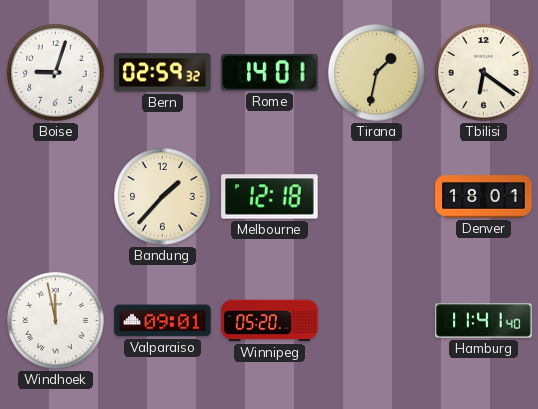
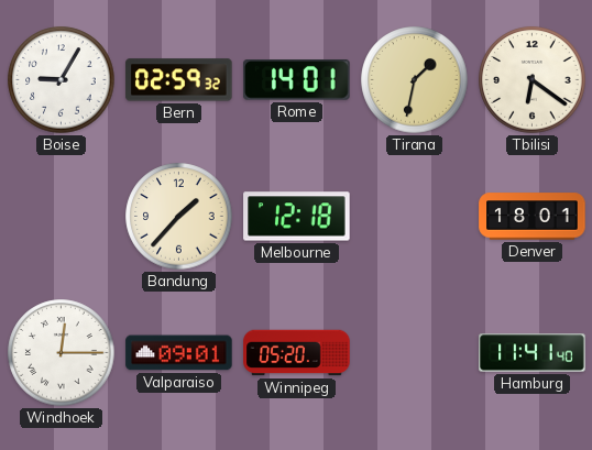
Boise: 9:03 -> 9:05
Windhoek: 11:58 -> 12:15
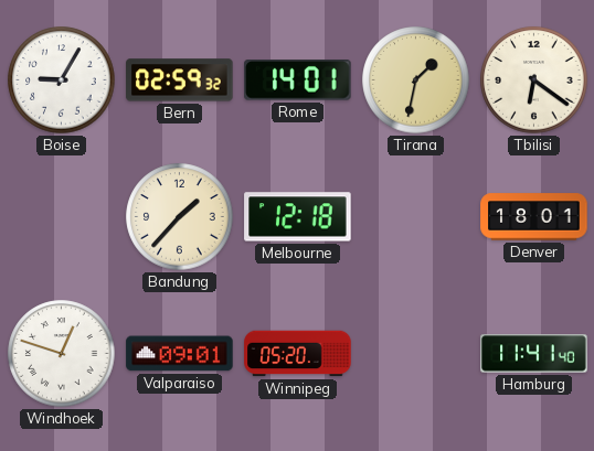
Windhoek: 12:15 -> 12:48
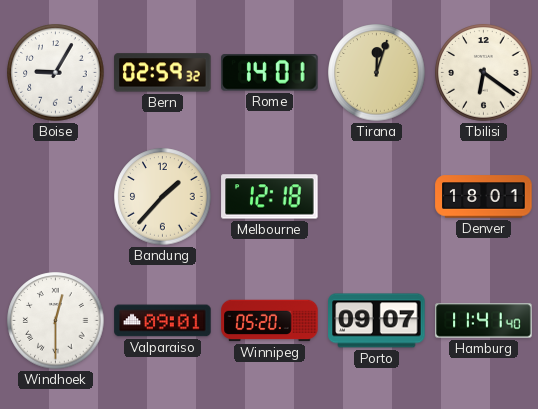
Tirana: 1:32 -> 12:03
Windhoek: 12:48 -> 12:30
Porto: none -> 09:07
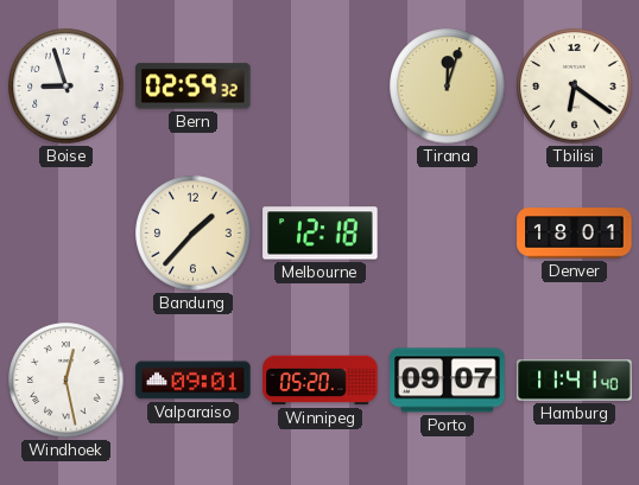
Boise: 9:05 -> 8:57
Rome: 14:01 -> none
Windhoek: 12:30 -> 12:28
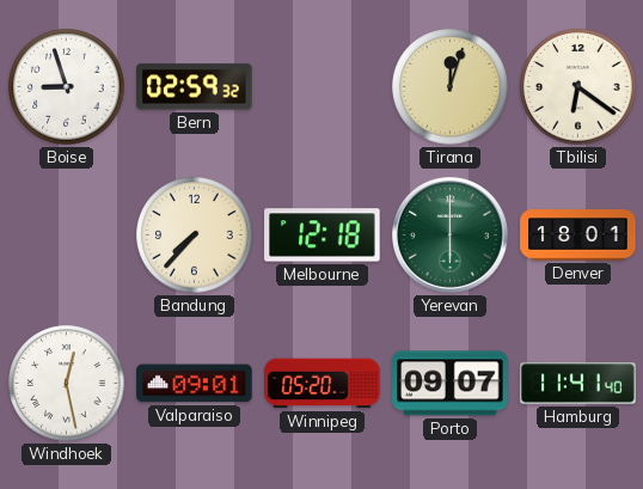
Bandung: 1:37 -> 7:37
Yerevan: none -> 6:00
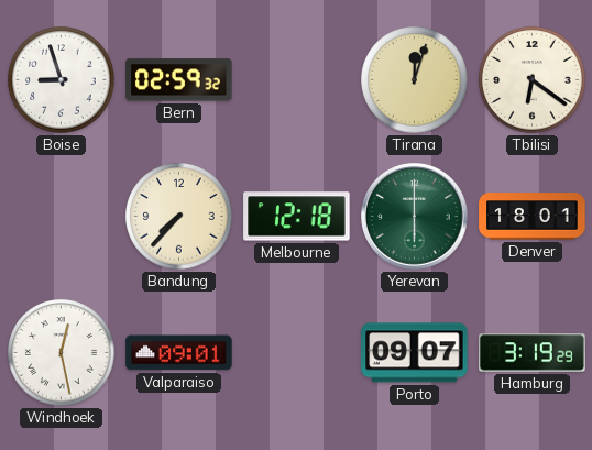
Winnipeg: 05:20 -> none
Hamburg: 11:41 -> 3:19
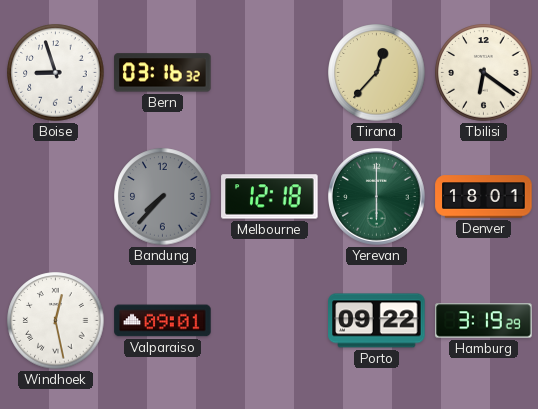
Bern: 02:59 -> 03:16
Tirana: 12:03 -> 12:37
Bandung dial: cream -> grey
Porto: 09:07 -> 09:22
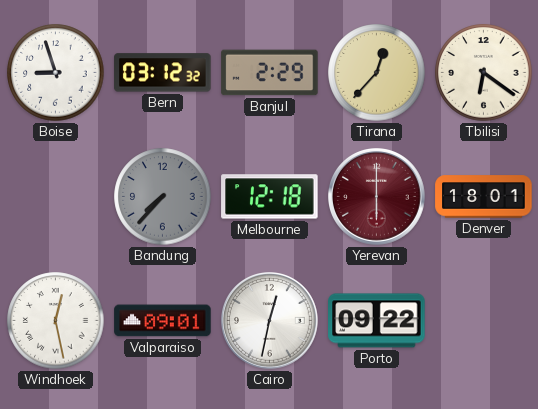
Bern: 03:16 -> 03:12
Banjul: none -> 2:29
Yerevan dial: green -> burgundy
Cairo: none -> 12:32
Hamburg: 3:19 -> none
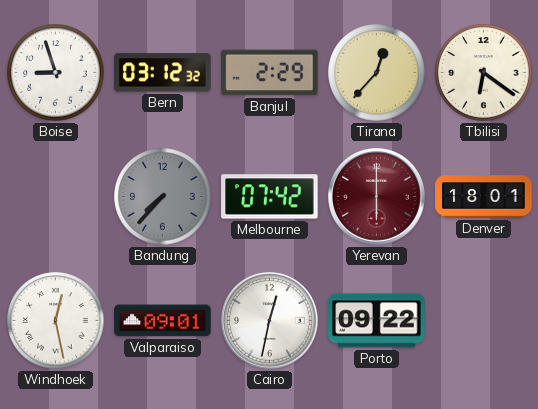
Melbourne: 12:18 -> 07:42
